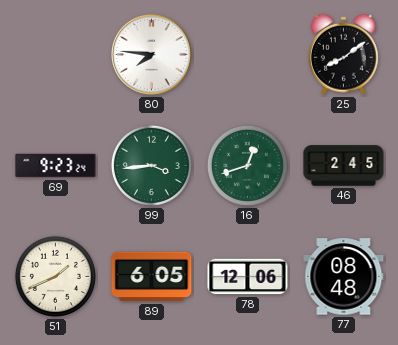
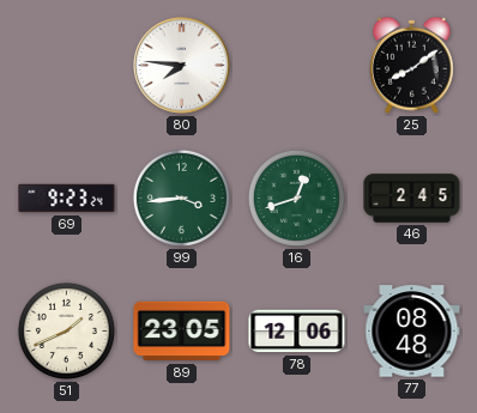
89: 6:05 -> 23:05
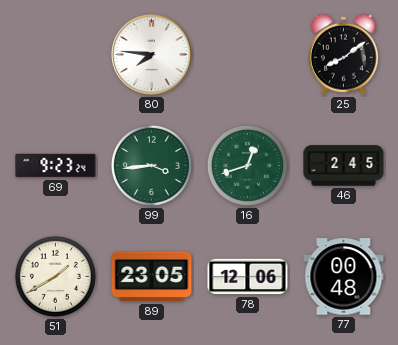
51: 1:41 -> 1:40
77: 08:48 -> 00:48
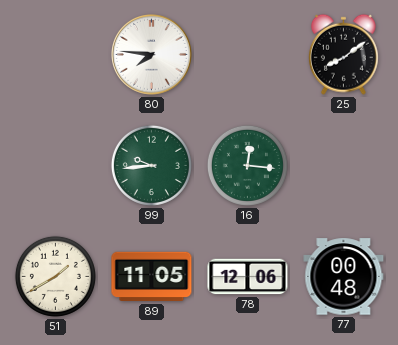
69: 9:23 -> none
99: 3:44 -> 9:44
16: 12:42 -> 12:16
46: 2:45 -> none
89: 23:05 -> 11:05
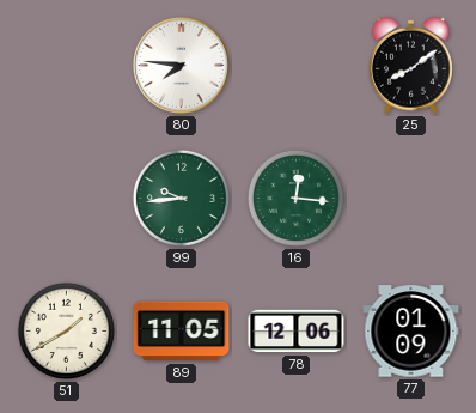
77: 00:48 -> 01:09
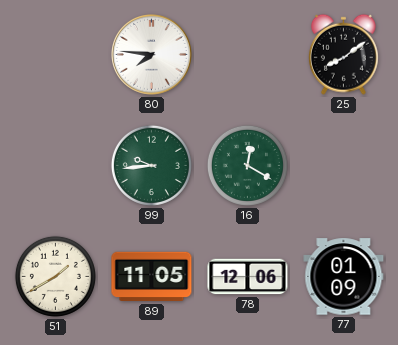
16: 12:16 -> 12:20
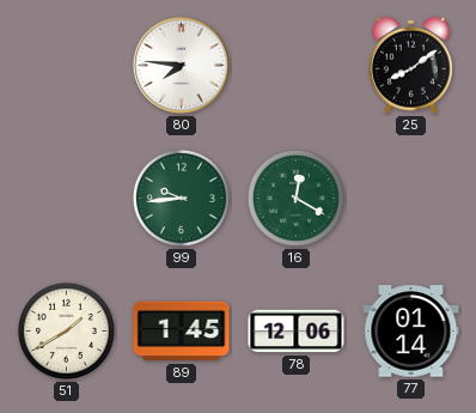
89: 11:05 -> 1:45
77: 01:09 -> 01:14
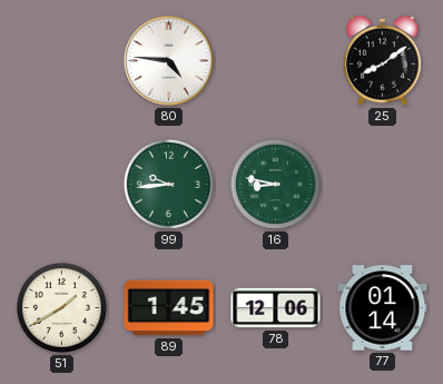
80: 7:46 -> 4:46
16: 12:20 -> 8:47
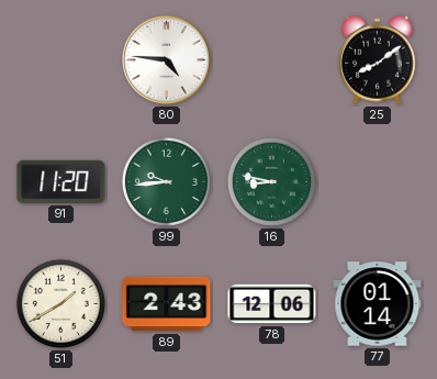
91: none -> 11:20
89: 1:45 -> 2:43
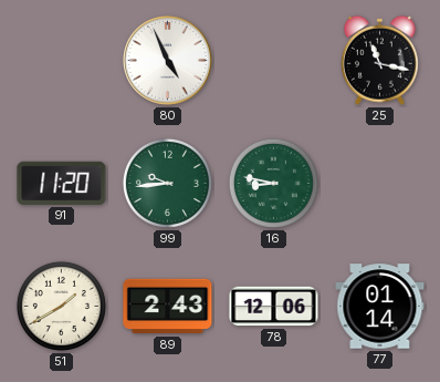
80: 4:46 -> 4:56
25: 8:09 -> 11:17
